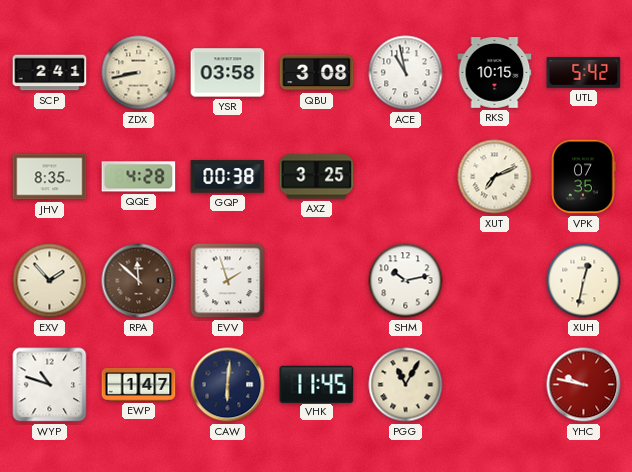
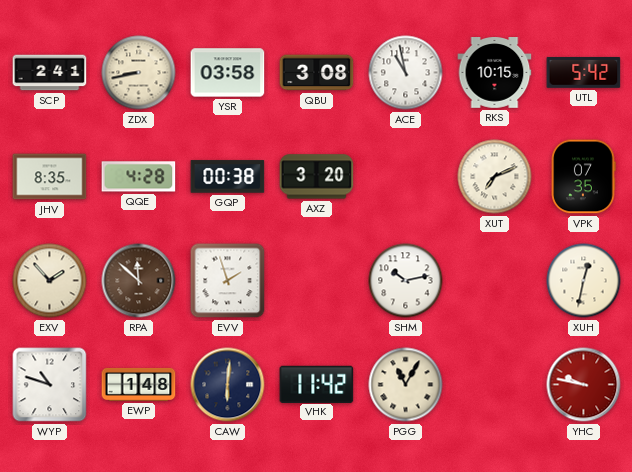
AXZ: 3:25 -> 3:20
EWP: 1:47 -> 1:48
VHK: 11:45 -> 11:42
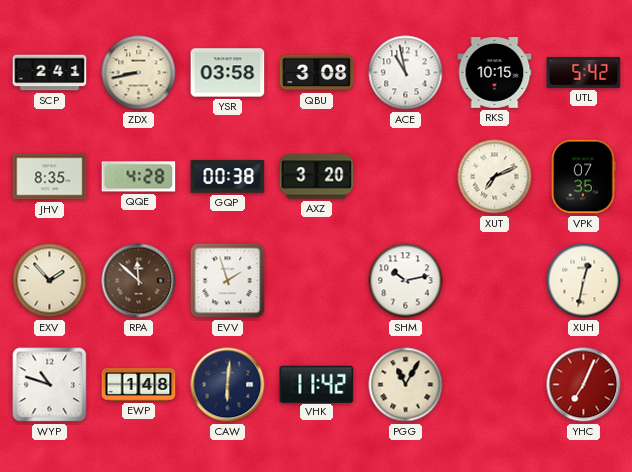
YHC: 9:47 -> 7:04
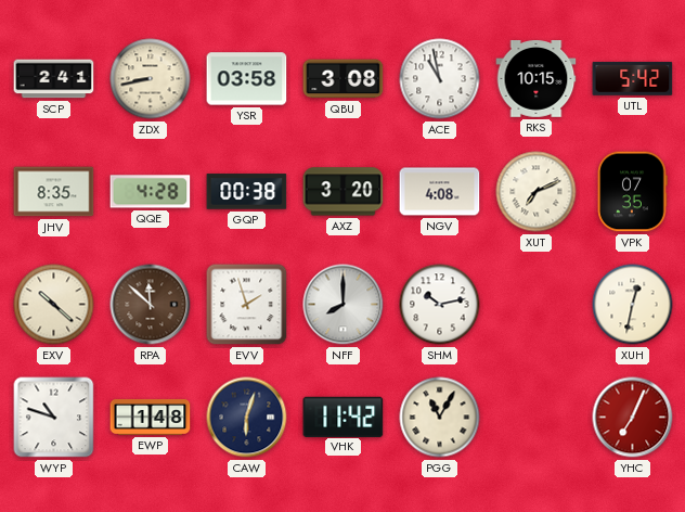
NGV: none -> 4:08
EXV: 1:53 -> 10:22
NFF: none -> 8:00
CAW: 6:01 -> 6:03
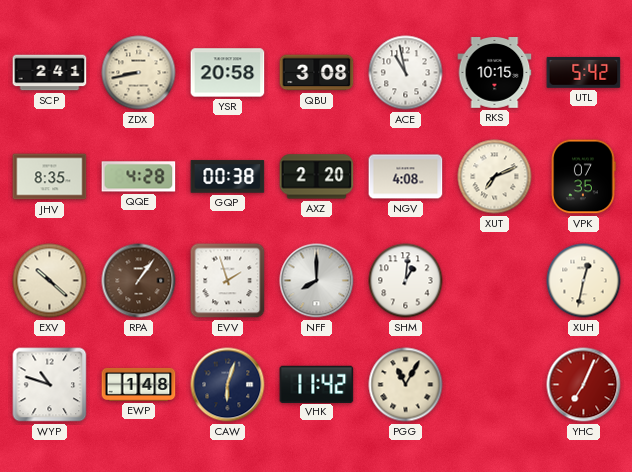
YSR: 03:58 -> 20:58
AXZ: 3:20 -> 2:20
RPA: 11:52 -> 1:06
SHM: 10:13 -> 1:01
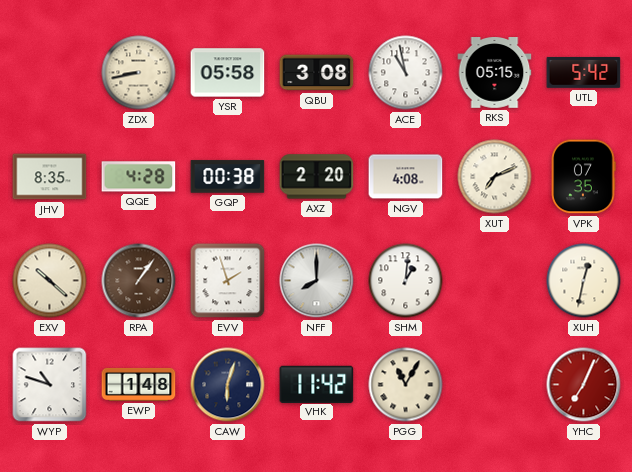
SCP: 2:41 -> none
YSR: 20:58 -> 05:58
RKS: 10:15 -> 05:15
